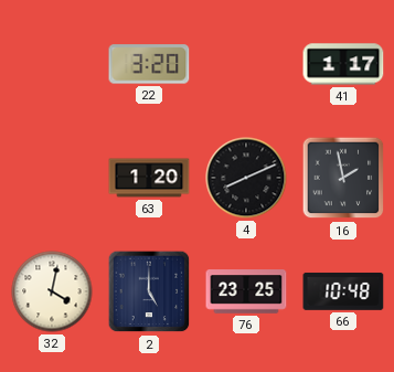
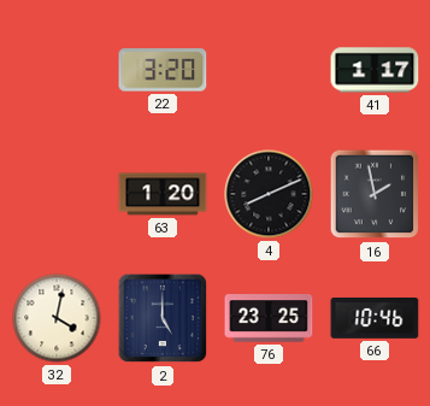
66: 10:48 -> 10:46
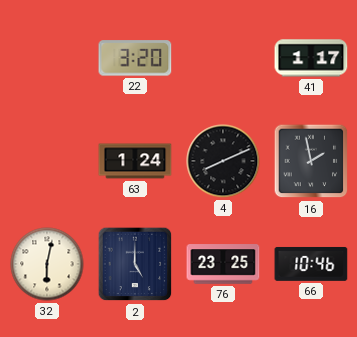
63: 1:20 -> 1:24
32: 4:02 -> 6:02
